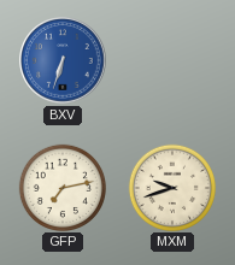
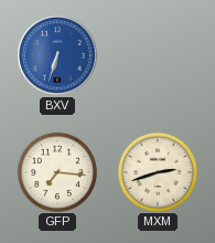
GFP: 7:13 -> 7:16
MXM: 9:42 -> 2:42
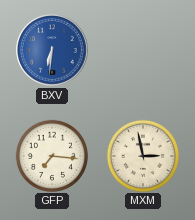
BXV: 6:33 -> 6:31
MXM: 2:42 -> 2:58
